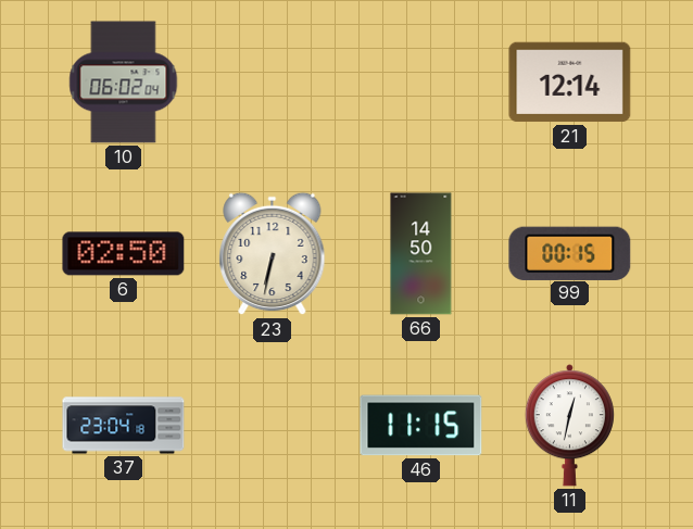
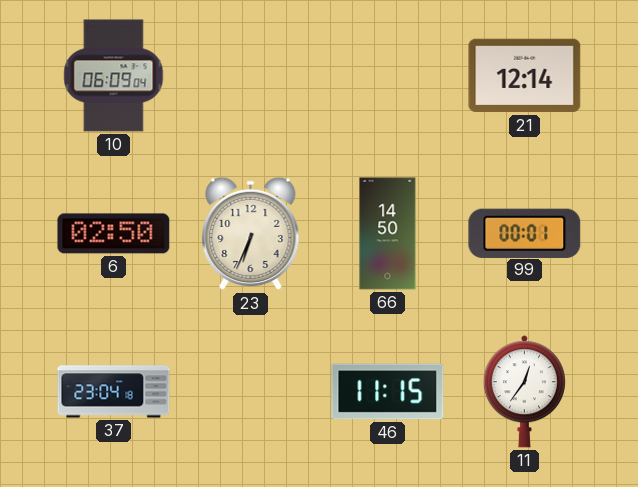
10: 06:02 -> 06:09
23: 6:32 -> 6:34
99: 00:15 -> 00:01
11: 12:32 -> 12:36
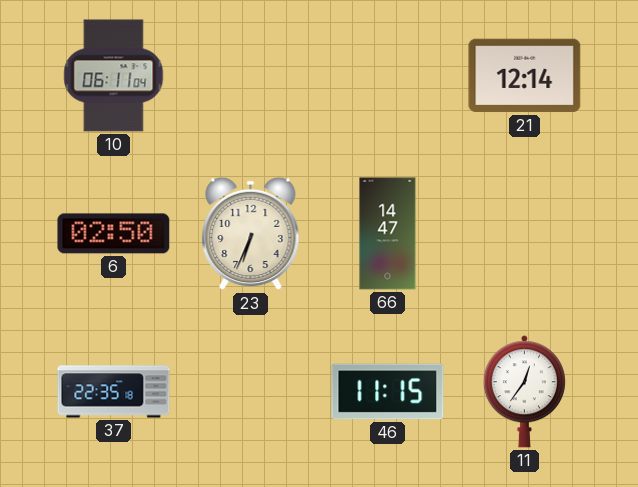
10: 06:09 -> 06:11
66: 14:50 -> 14:47
99: 00:01 -> none
37: 23:04 -> 22:35
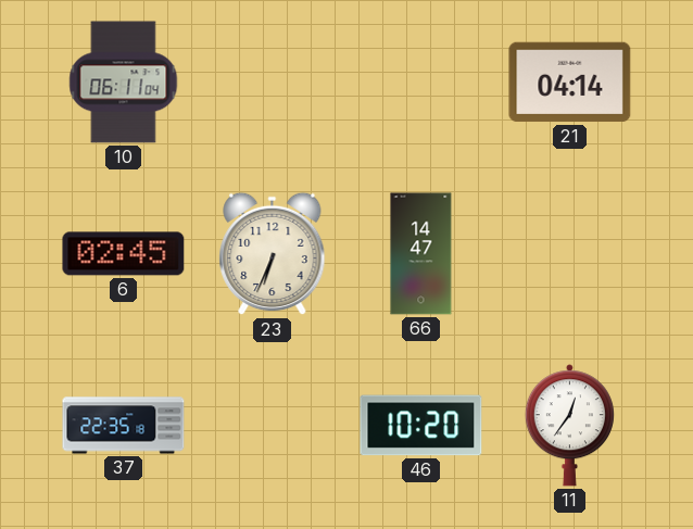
21: 12:14 -> 04:14
6: 02:50 -> 02:45
46: 11:15 -> 10:20
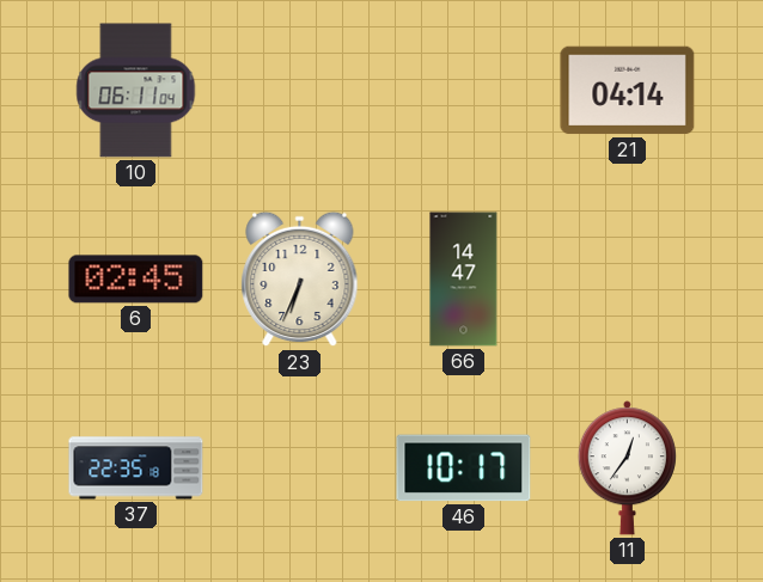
46: 10:20 -> 10:17
